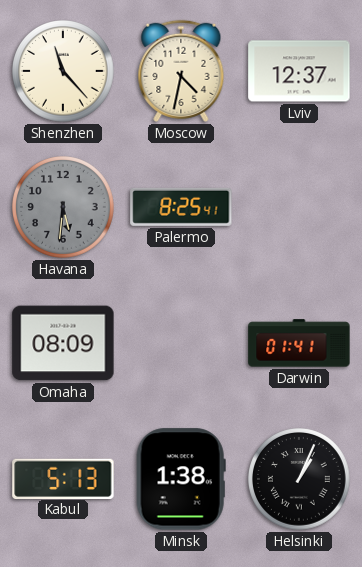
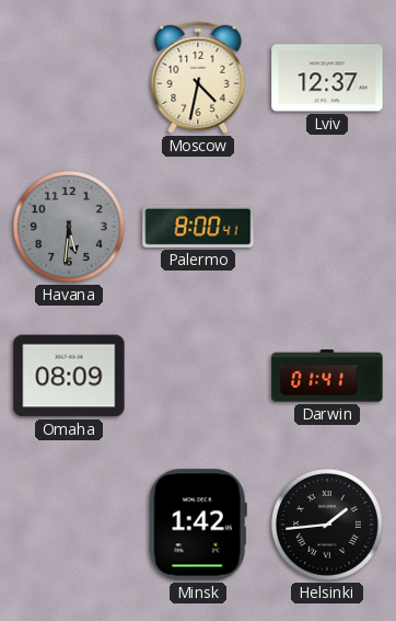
Shenzhen: 11:23 -> none
Palermo: 8:25 -> 8:00
Kabul: 5:13 -> none
Minsk: 1:38 -> 1:42
Helsinki: 1:04 -> 1:44
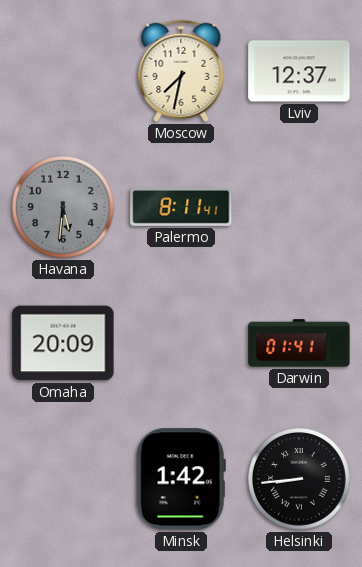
Moscow: 4:32 -> 7:32
Palermo: 8:00 -> 8:11
Omaha: 08:09 -> 20:09
Helsinki: 1:44 -> 8:44
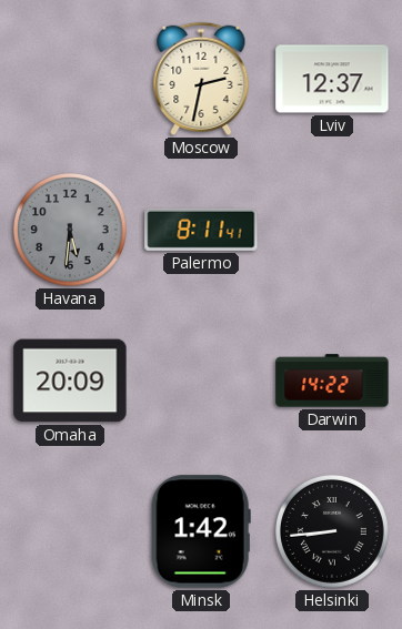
Moscow: 7:32 -> 2:32
Darwin: 01:41 -> 14:22
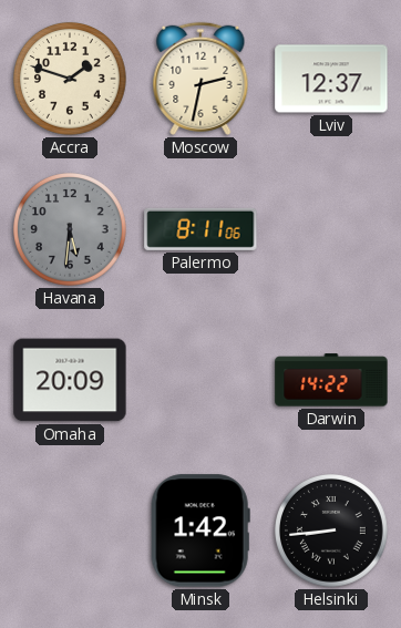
Accra: none -> 1:48
Palermo: 8:11:41 -> 8:11:06
